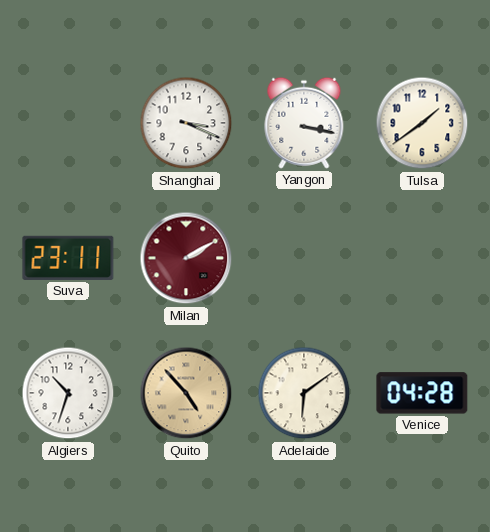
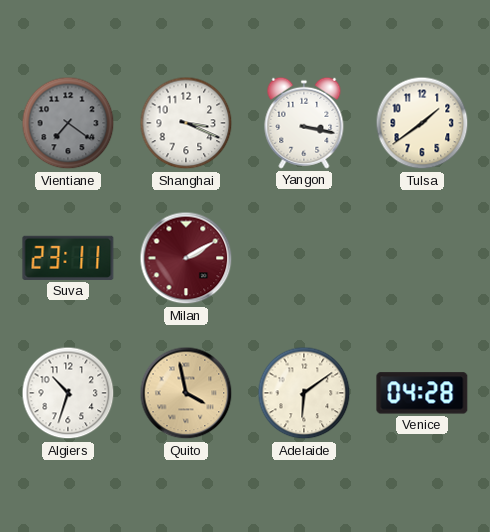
Vientiane: none -> 7:21
Quito: 4:53 -> 3:58
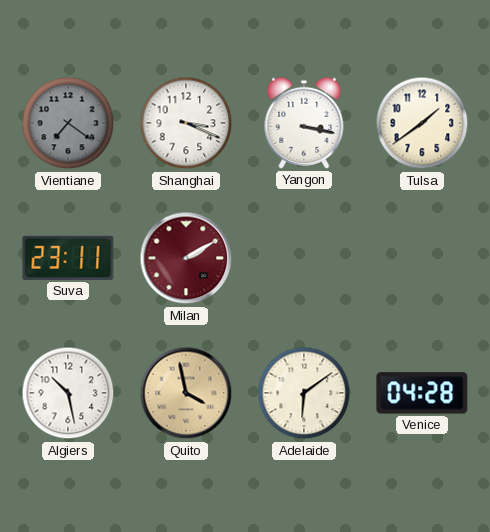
Algiers: 10:33 -> 10:28
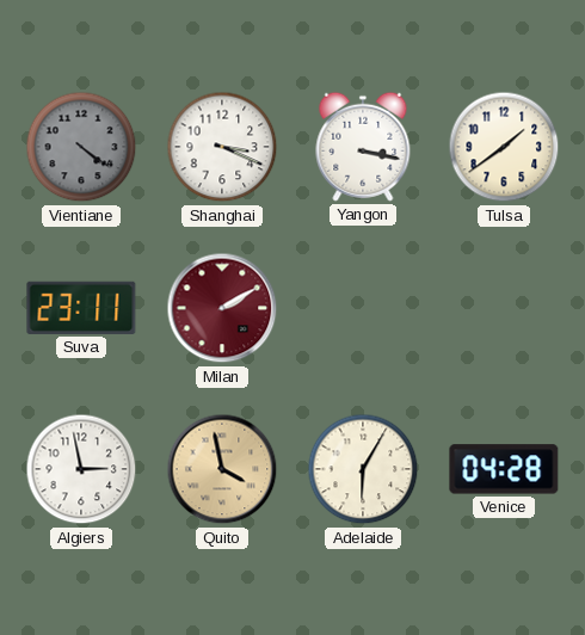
Vientiane: 7:21 -> 4:21
Algiers: 10:28 -> 2:58
Adelaide: 6:09 -> 6:05
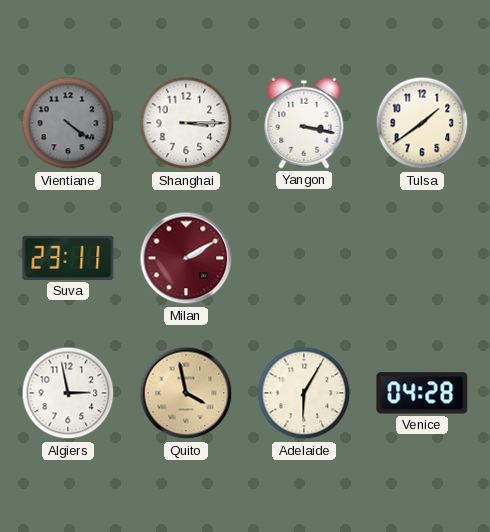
Shanghai: 3:19 -> 3:15
